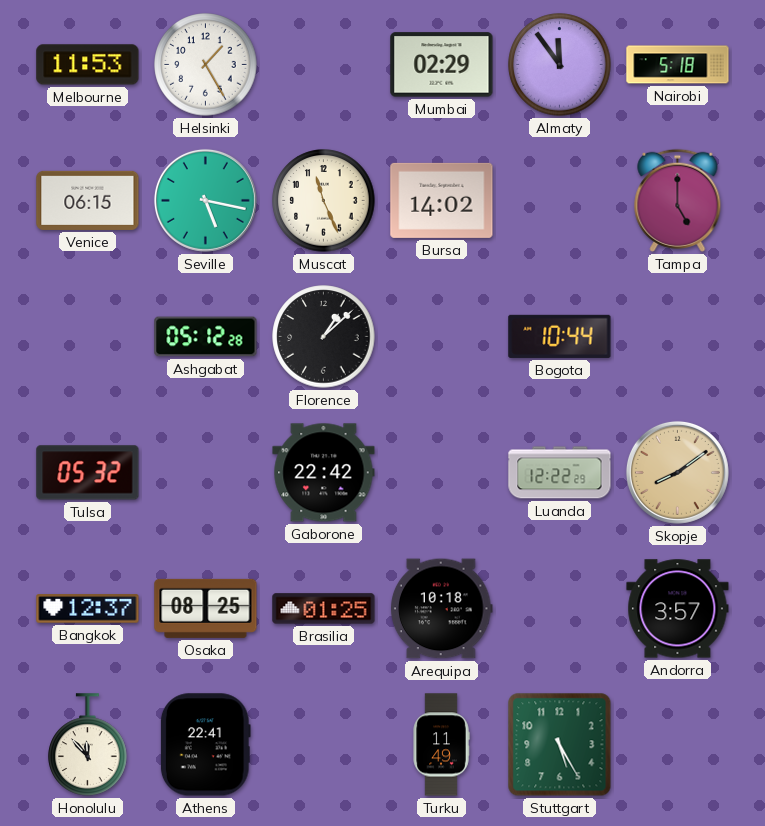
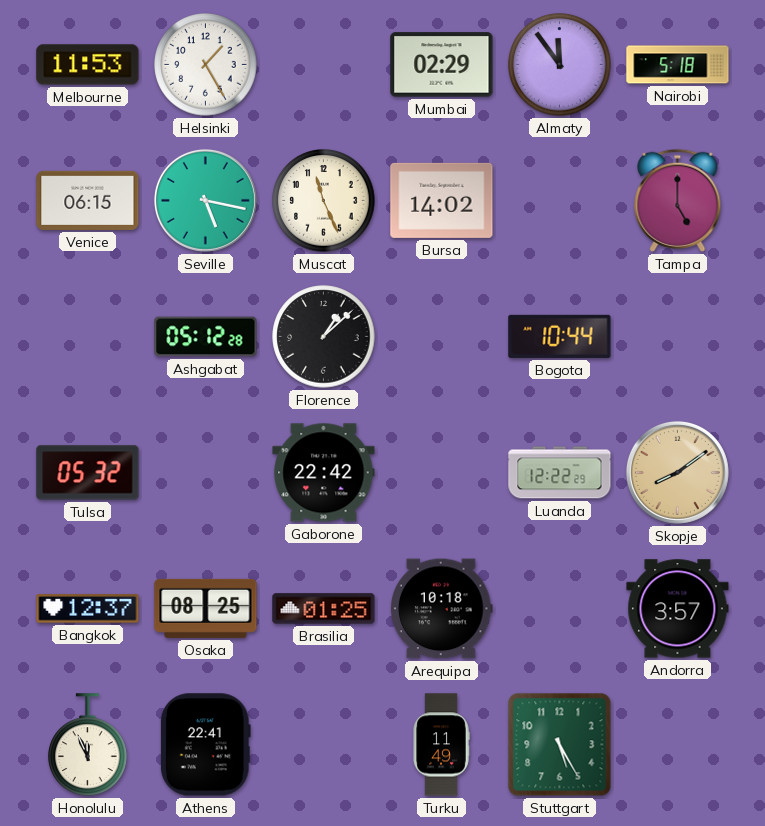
Honolulu: 11:53 -> 11:56
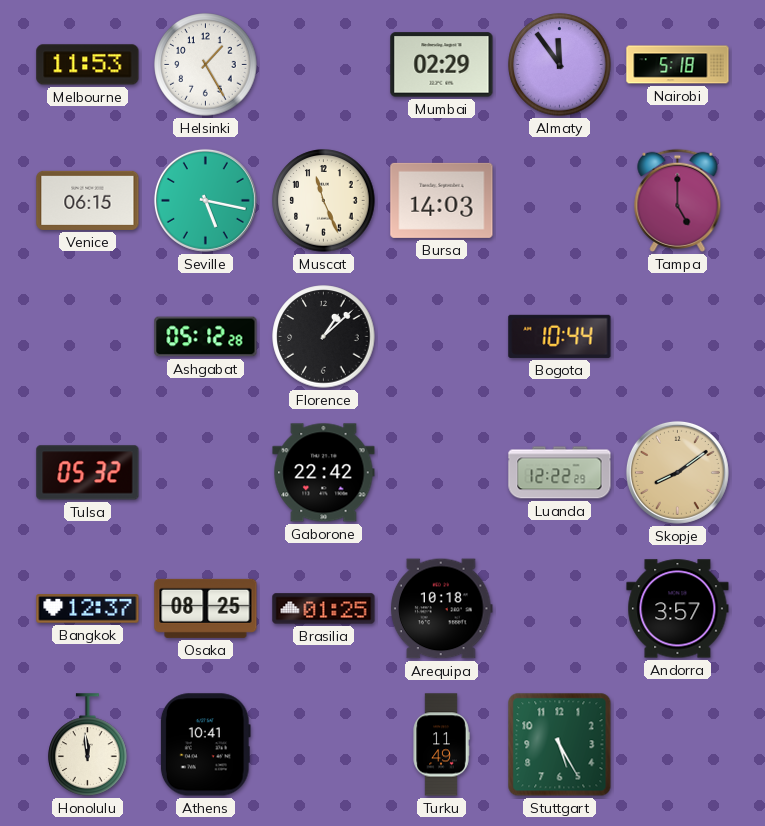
Bursa: 14:02 -> 14:03
Honolulu: 11:56 -> 11:59
Athens: 22:41 -> 10:41
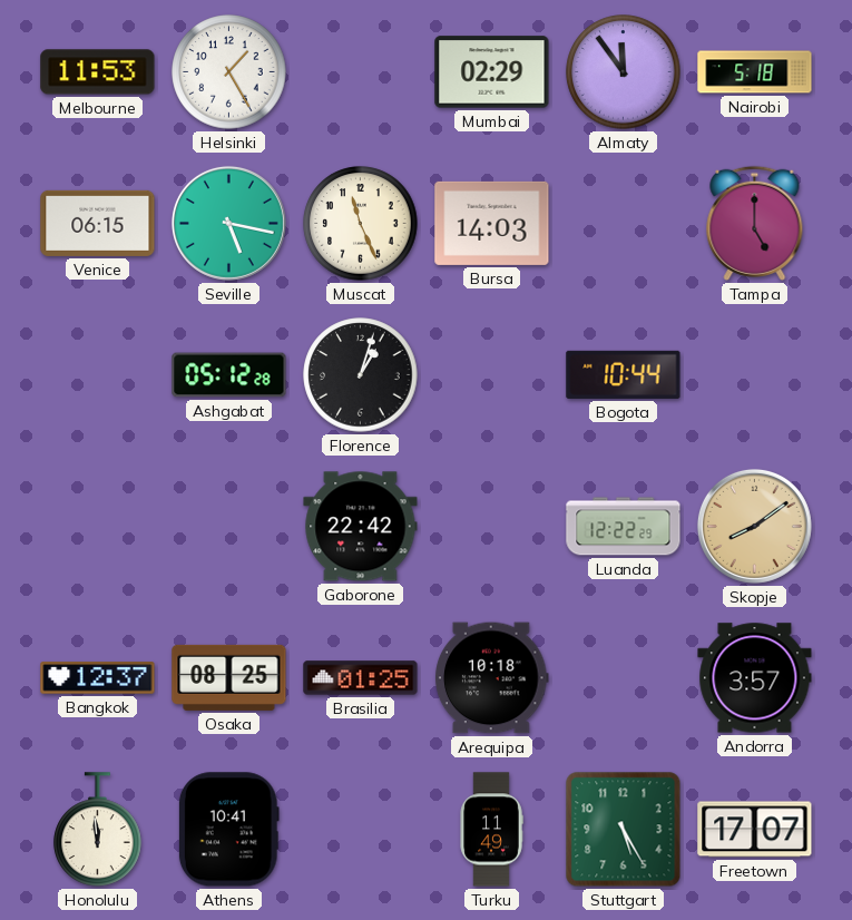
Florence: 1:08 -> 1:03
Tulsa: 05:32 -> none
Freetown: none -> 17:07
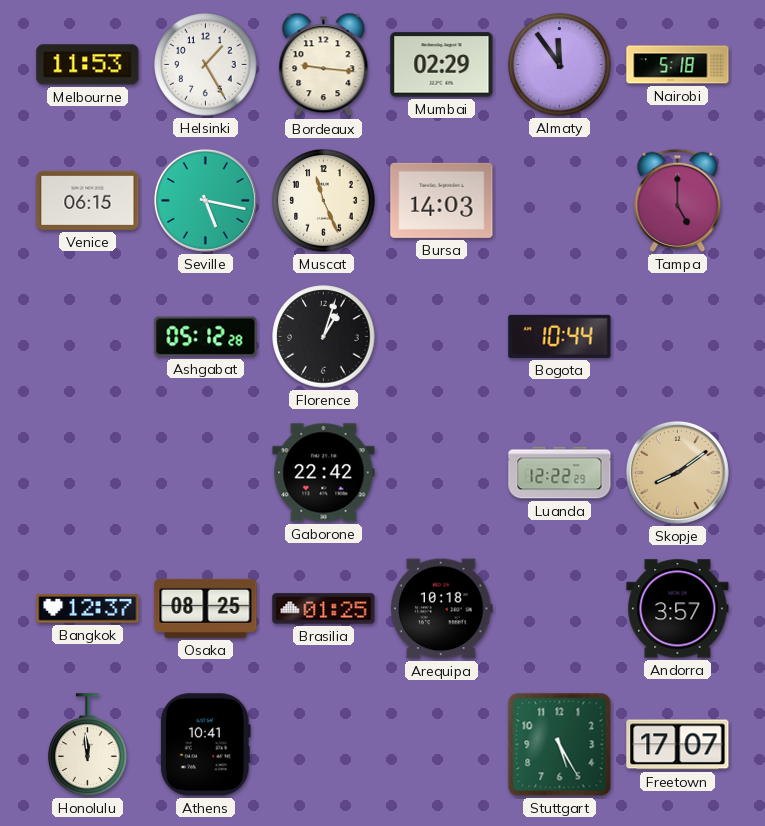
Bordeaux: none -> 9:16
Turku: 11:49 -> none
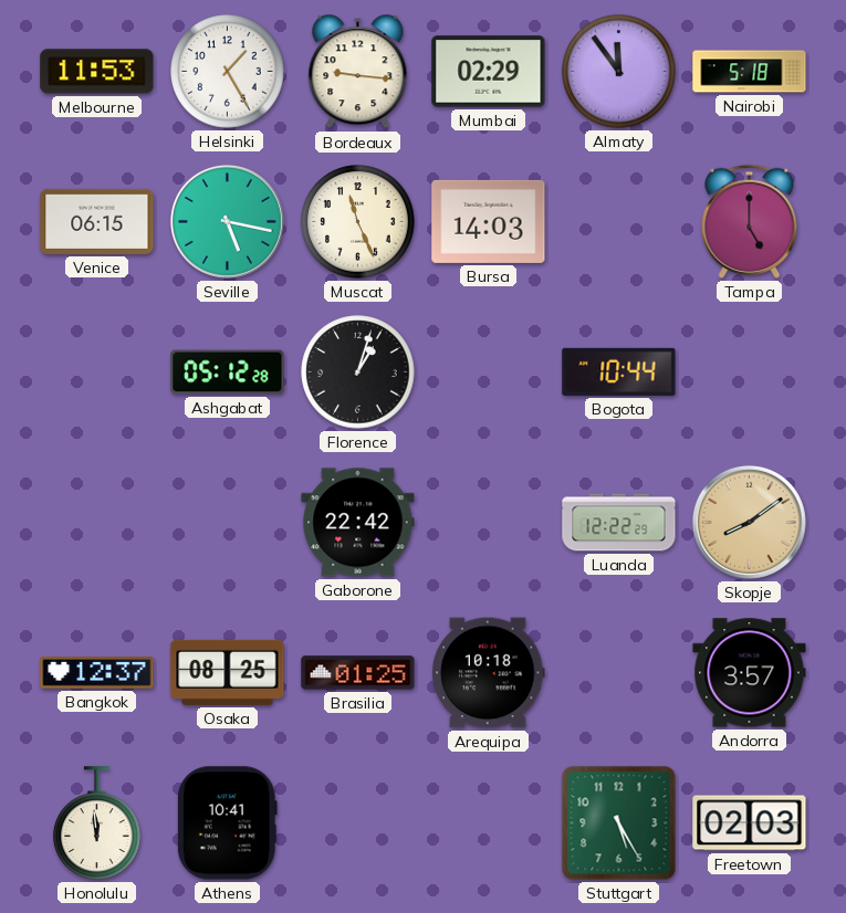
Freetown: 17:07 -> 02:03
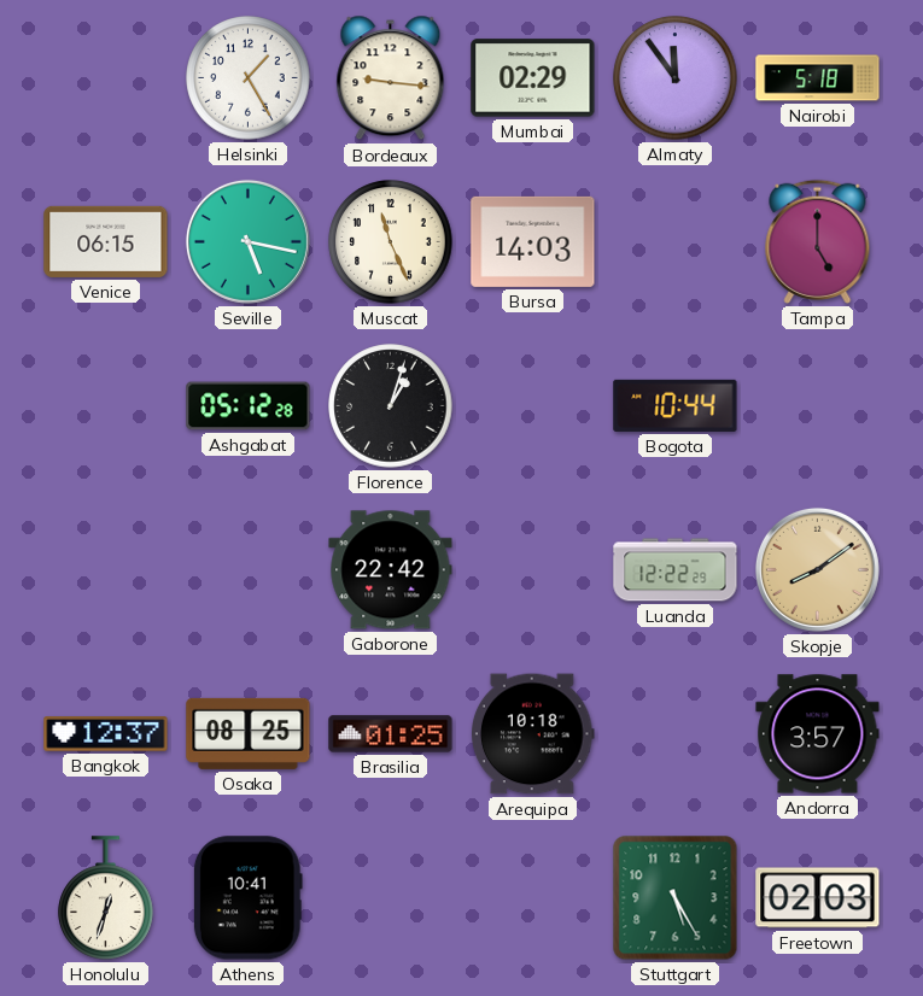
Melbourne: 11:53 -> none
Honolulu: 11:59 -> 12:33
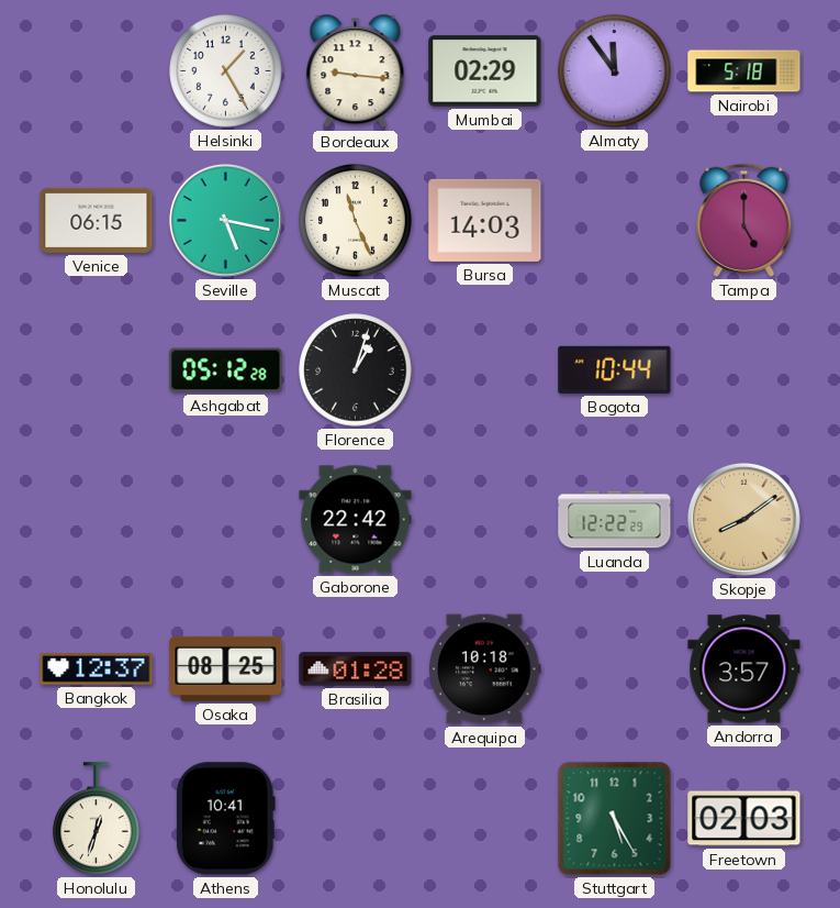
Brasilia: 01:25 -> 01:28
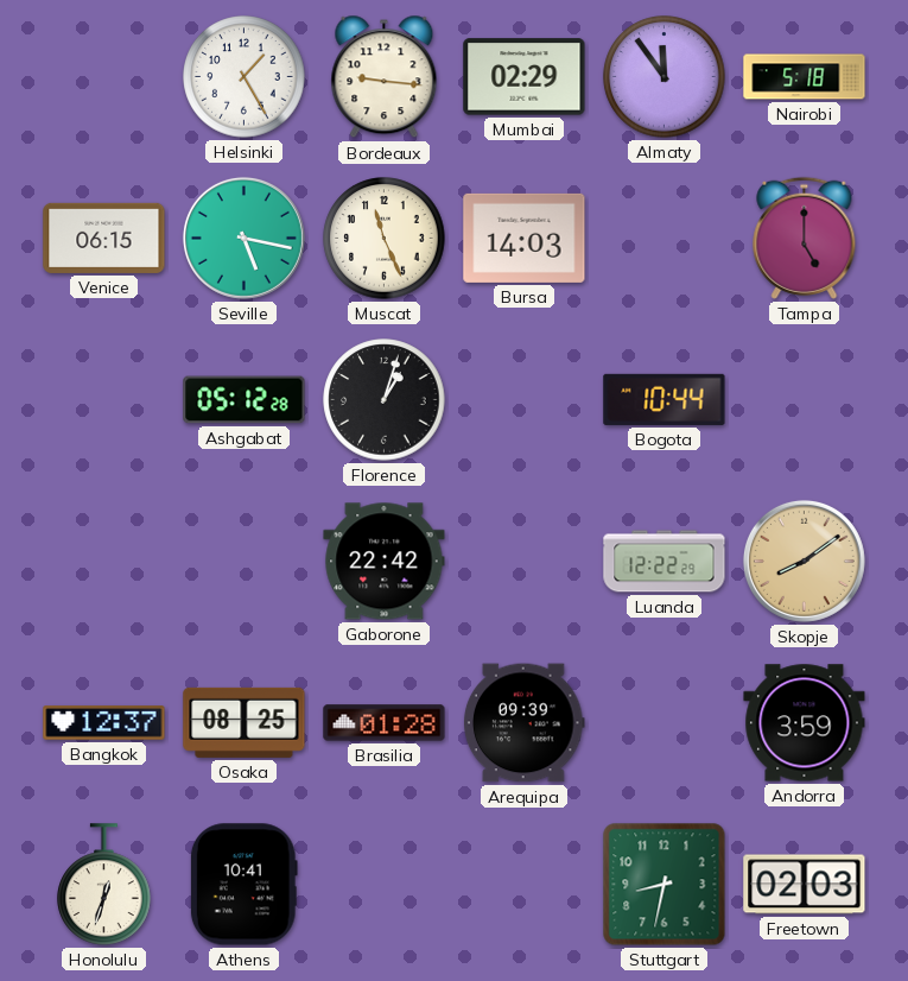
Arequipa: 10:18 -> 09:39
Andorra: 3:57 -> 3:59
Stuttgart: 5:25 -> 8:32
